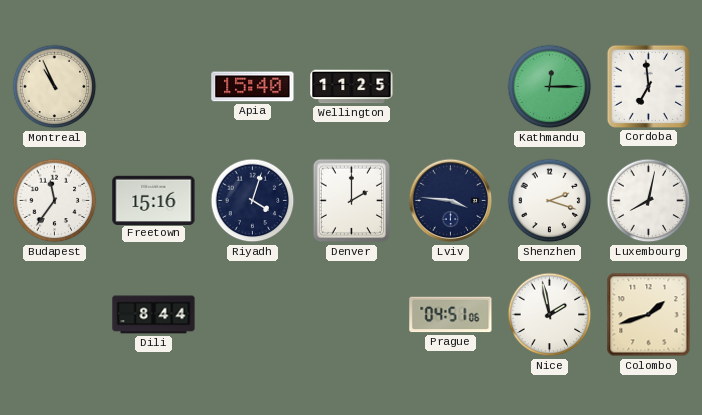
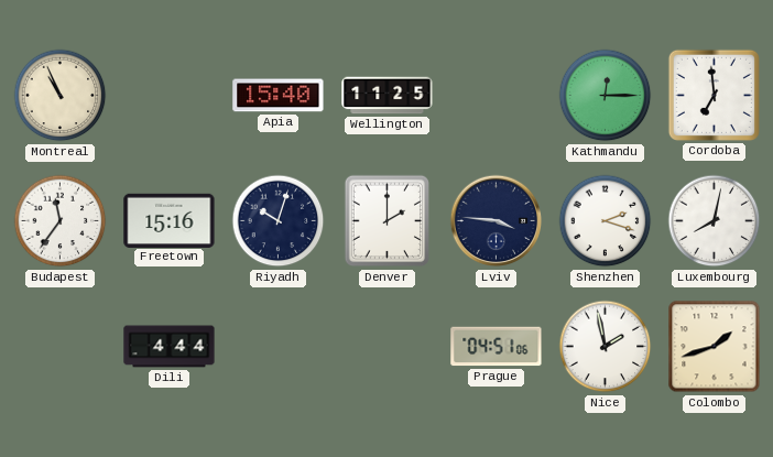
Riyadh: 4:03 -> 10:03
Dili: 8:44 -> 4:44
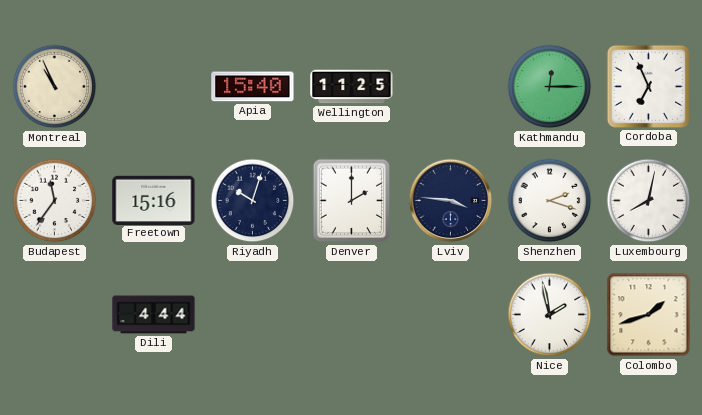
Cordoba: 6:59 -> 6:56
Prague: 04:51 -> none
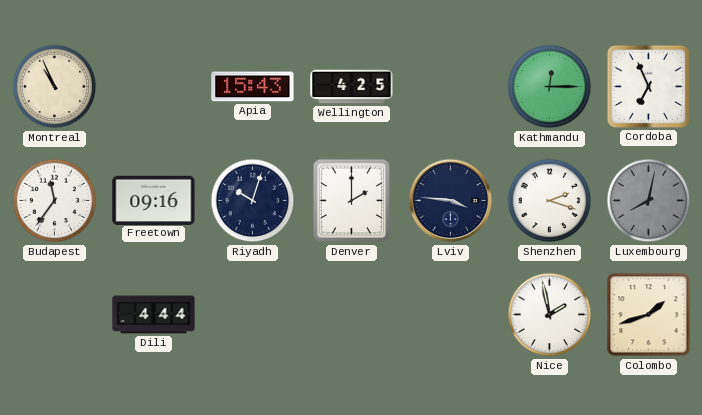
Apia: 15:40 -> 15:43
Wellington: 11:25 -> 4:25
Freetown: 15:16 -> 09:16
Luxembourg dial: white -> grey
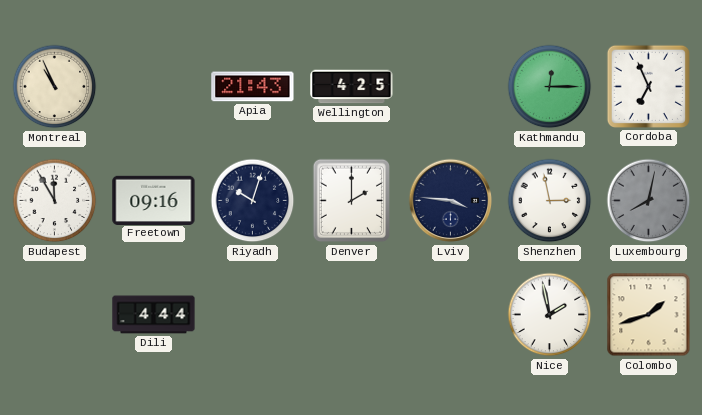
Apia: 15:43 -> 21:43
Budapest: 11:36 -> 11:55
Shenzhen: 2:18 -> 2:58
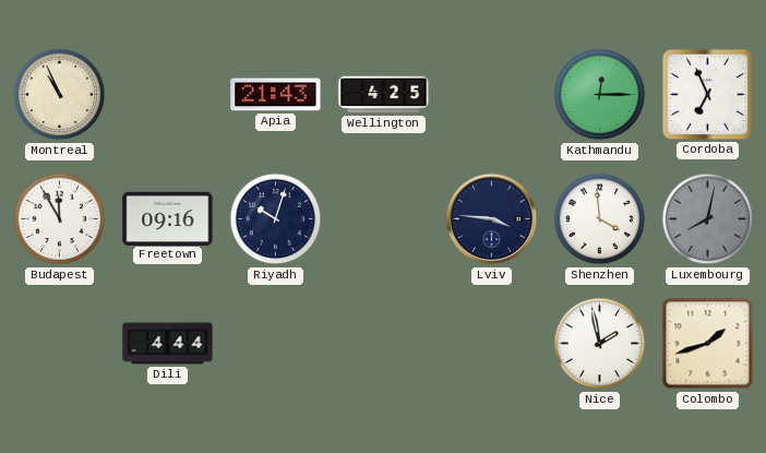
Denver: 2:00 -> none
Shenzhen: 2:58 -> 3:59
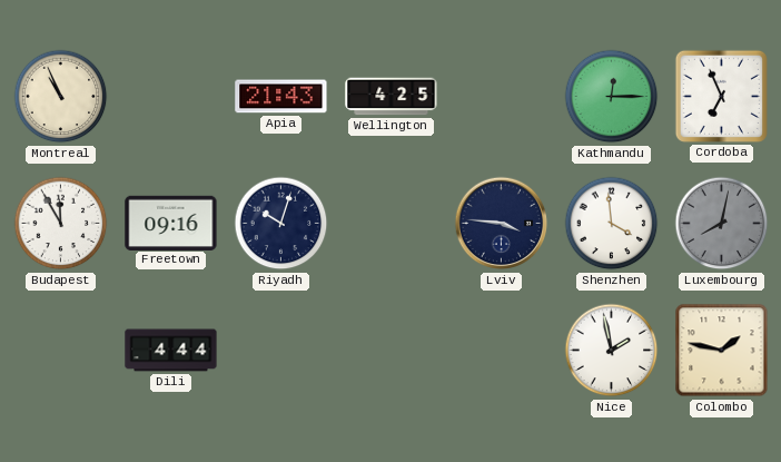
Colombo: 1:42 -> 1:47
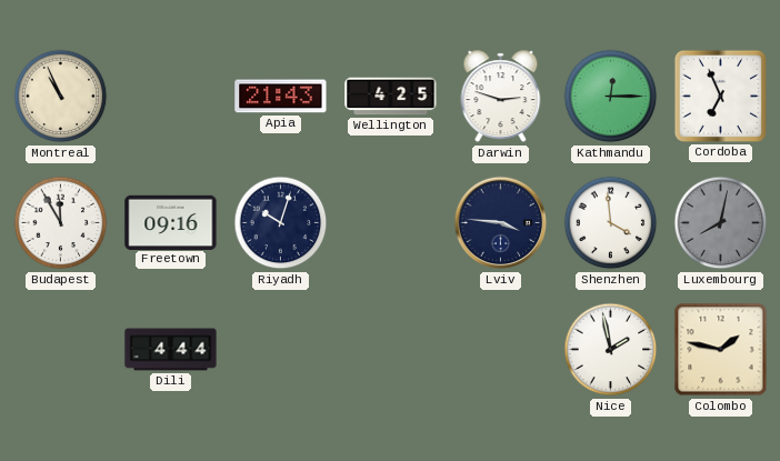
Darwin: none -> 2:48
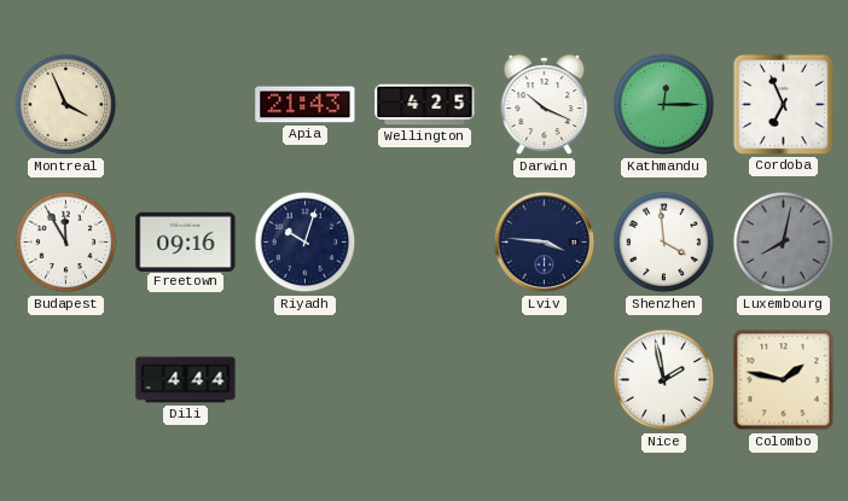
Montreal: 10:56 -> 3:56
Darwin: 2:48 -> 10:19
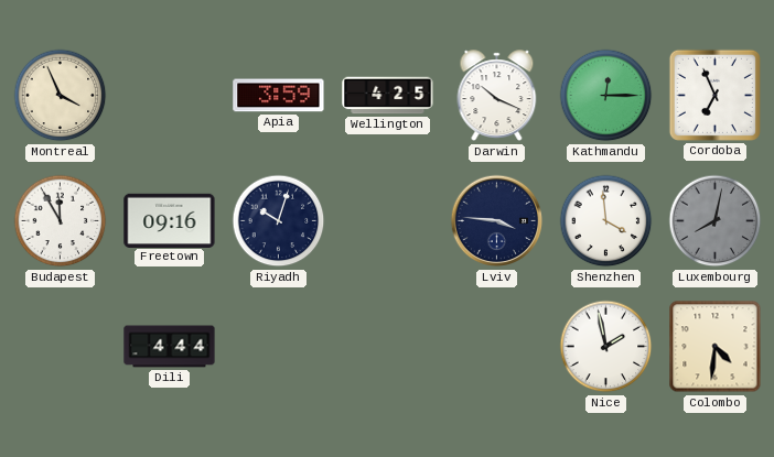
Apia: 21:43 -> 3:59
Colombo: 1:47 -> 4:31
